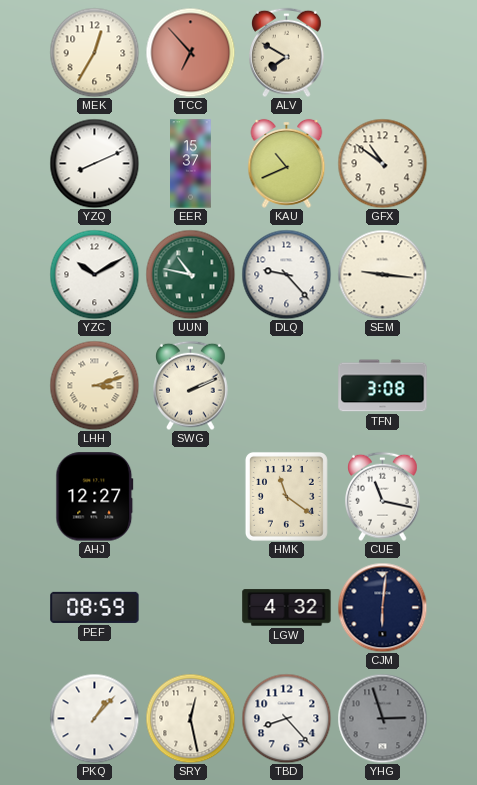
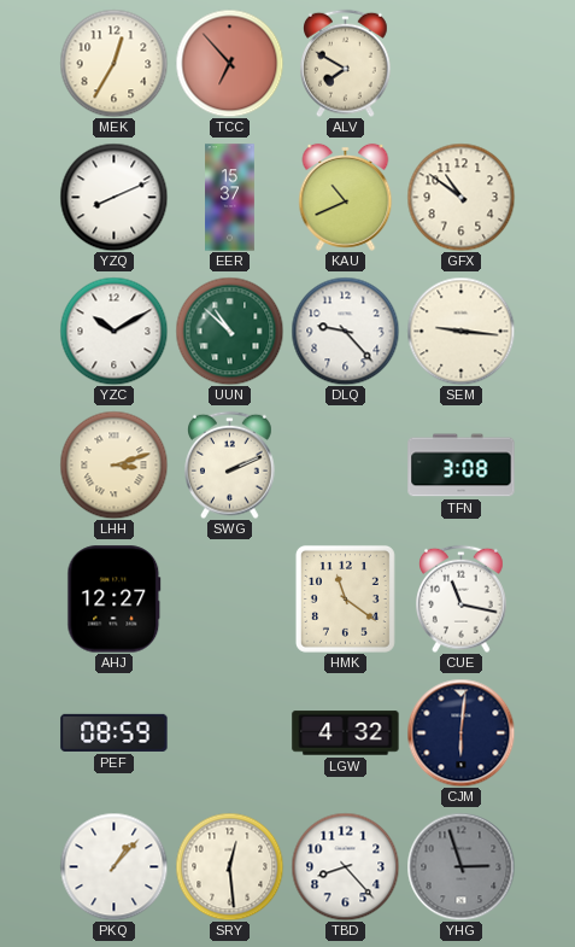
UUN: 10:47 -> 10:52
SRY: 12:28 -> 12:29
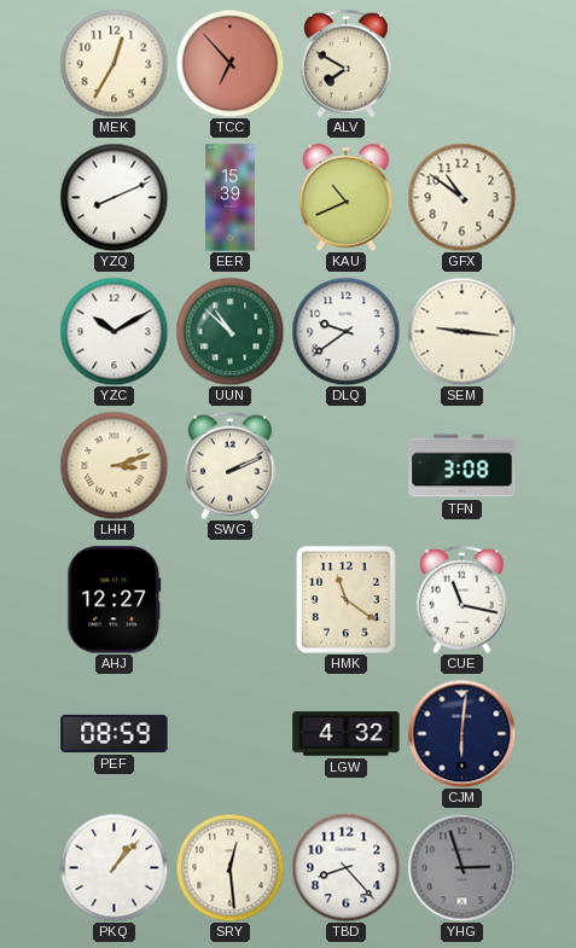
EER: 15:37 -> 15:39
DLQ: 9:23 -> 9:39
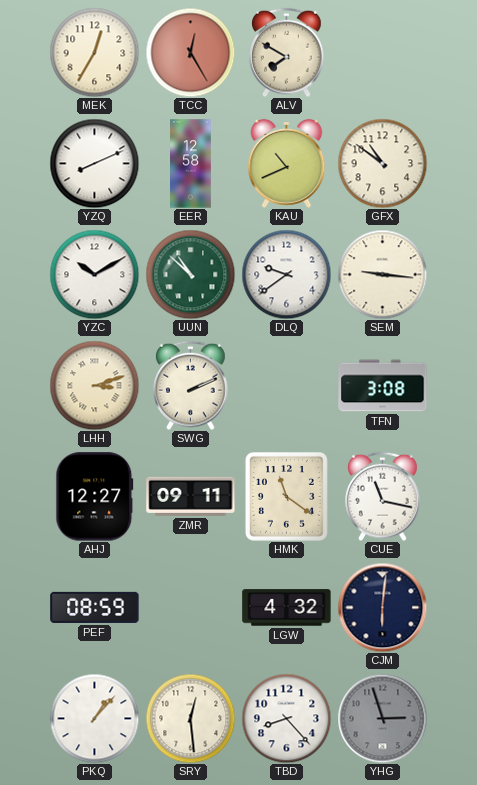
TCC: 6:53 -> 12:25
EER: 15:39 -> 12:58
ZMR: none -> 09:11
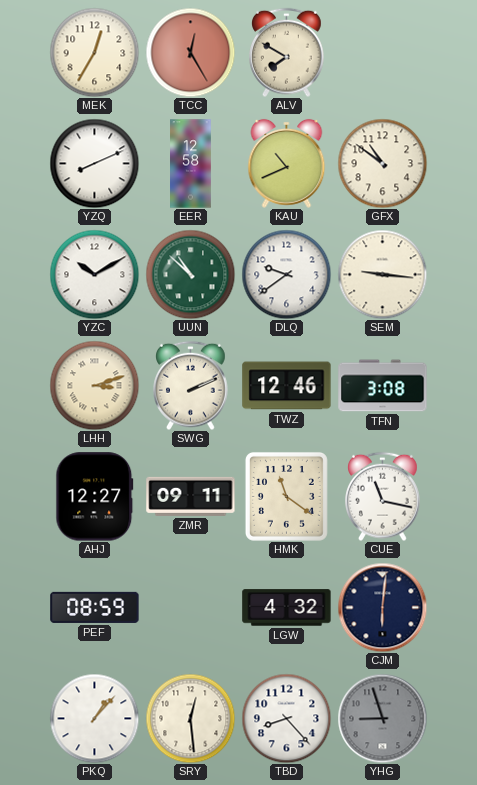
TWZ: none -> 12:46
YHG: 2:57 -> 8:57
